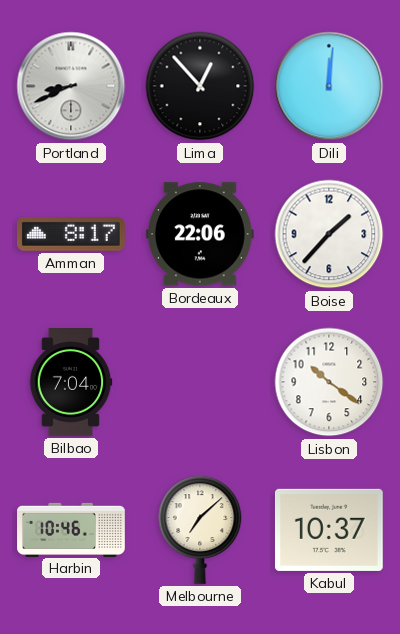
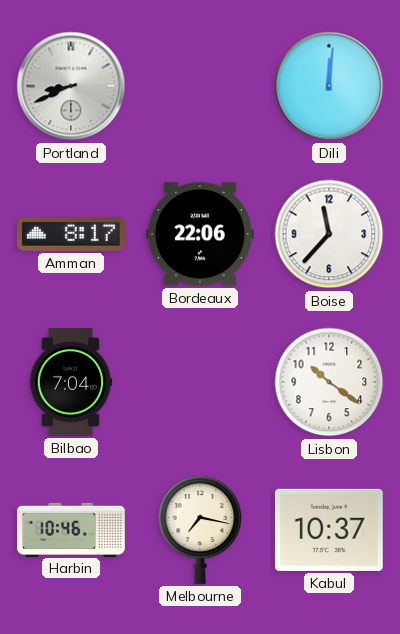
Lima: 12:53 -> none
Boise: 1:37 -> 11:37
Melbourne: 7:08 -> 7:17
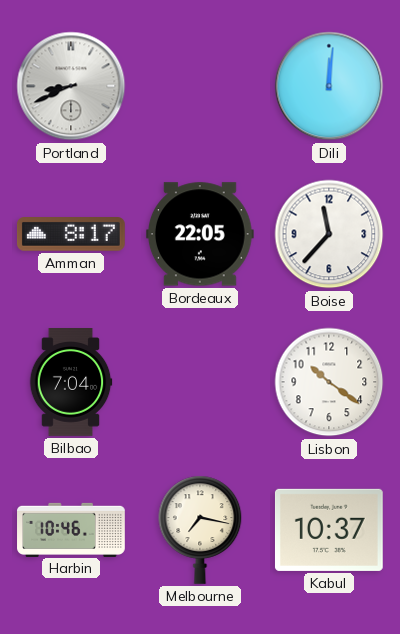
Bordeaux: 22:06 -> 22:05
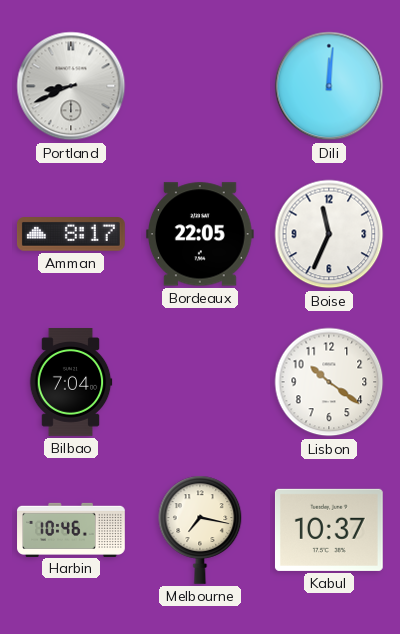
Boise: 11:37 -> 11:34
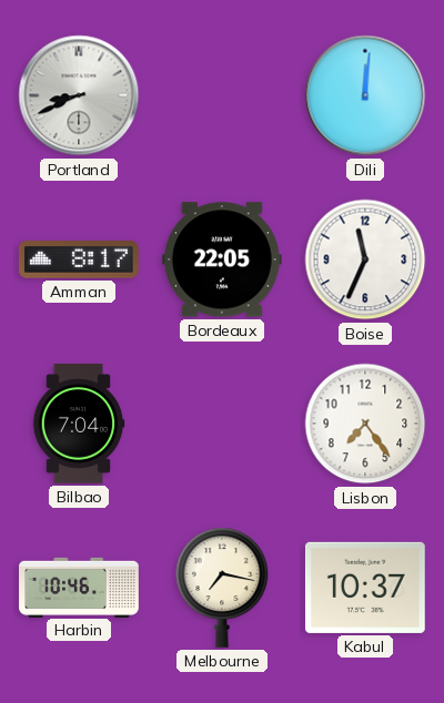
Lisbon: 10:21 -> 7:24
